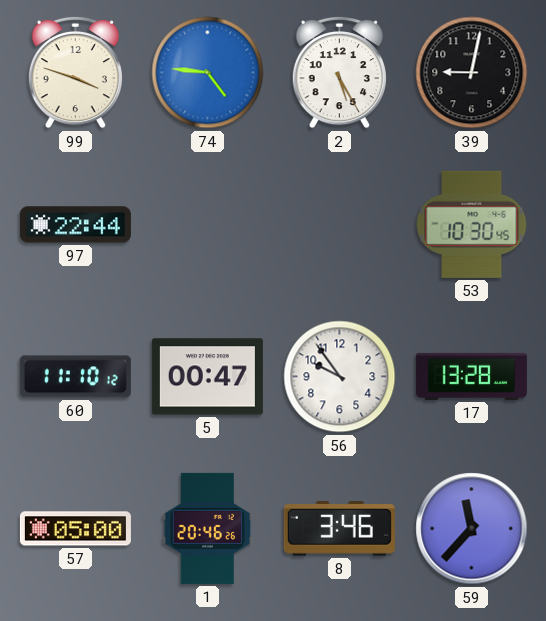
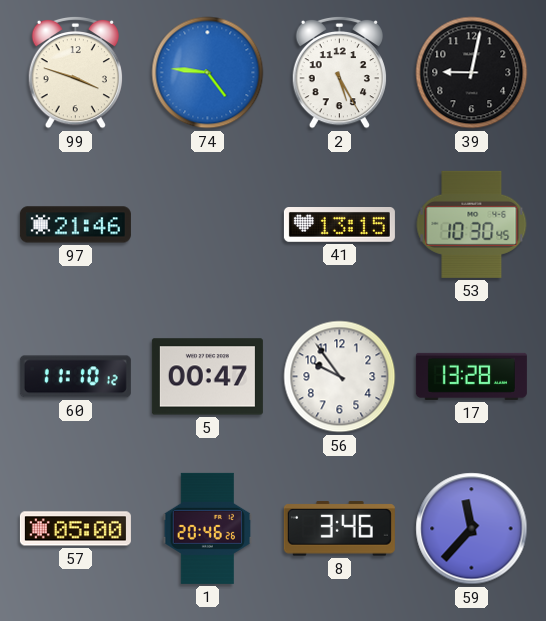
97: 22:44 -> 21:46
41: none -> 13:15
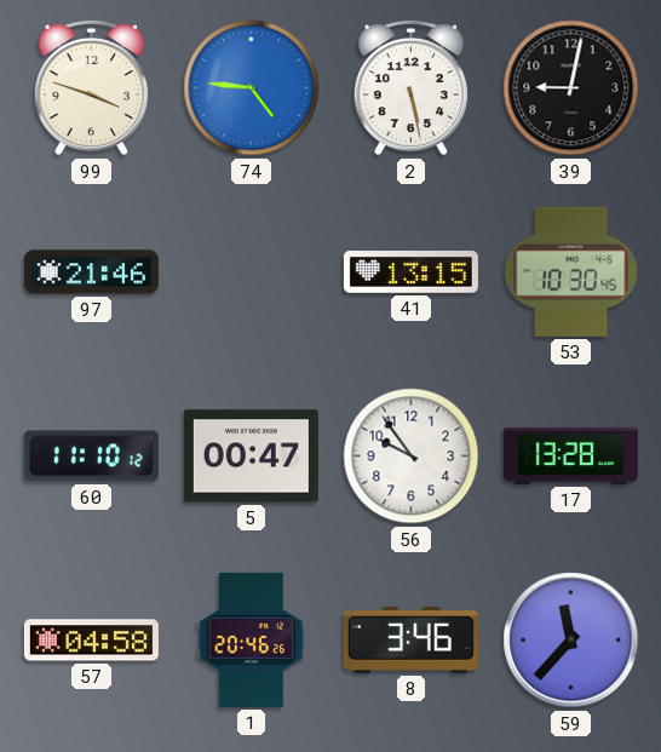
2: 5:25 -> 5:28
57: 05:00 -> 04:58
